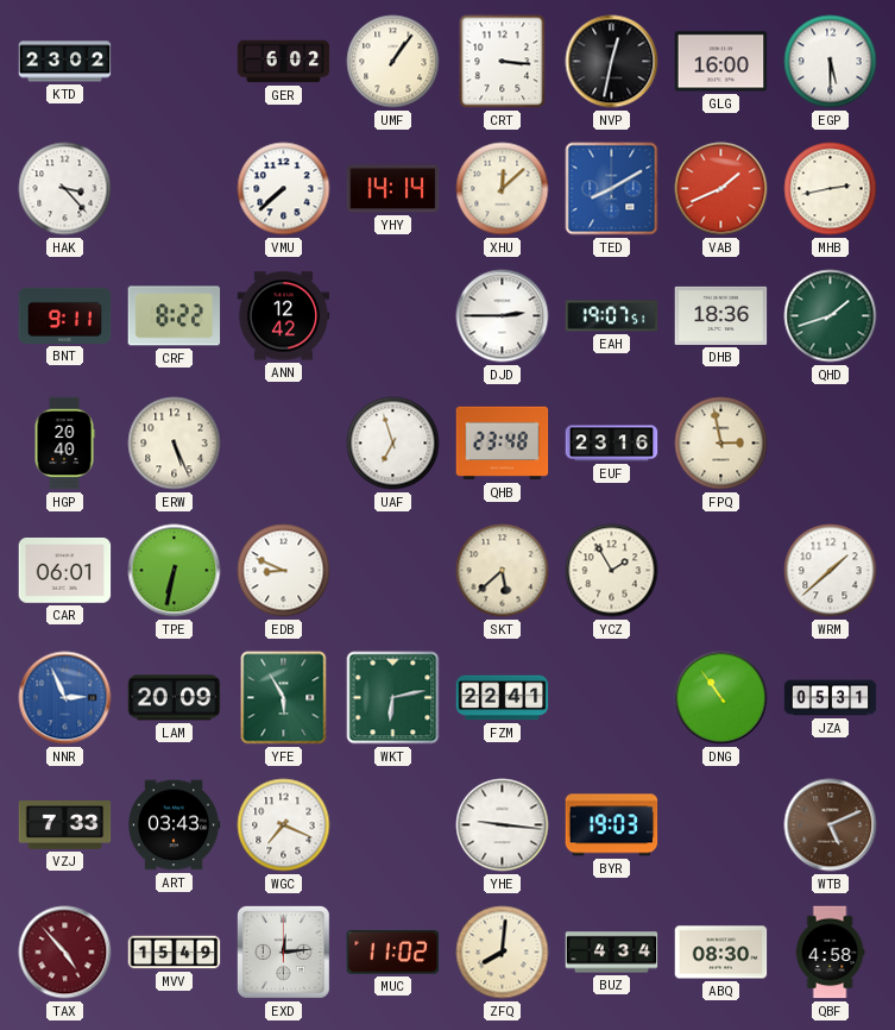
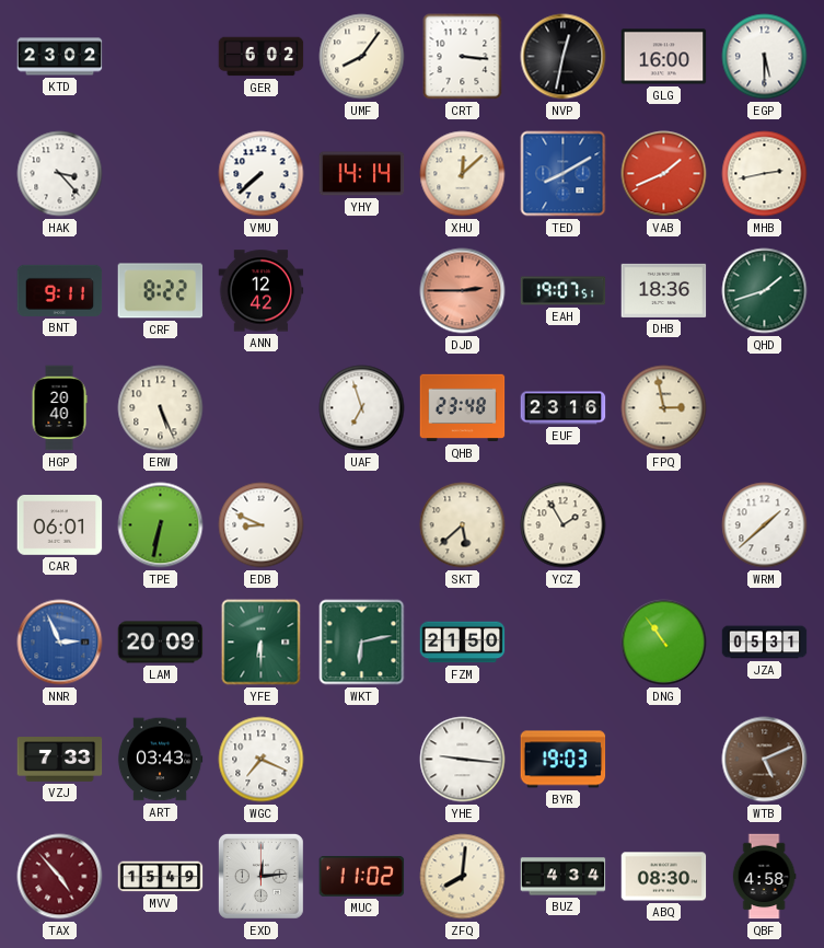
UMF: 1:06 -> 8:06
DJD dial: white -> salmon
YFE: 5:55 -> 6:30
FZM: 22:41 -> 21:50
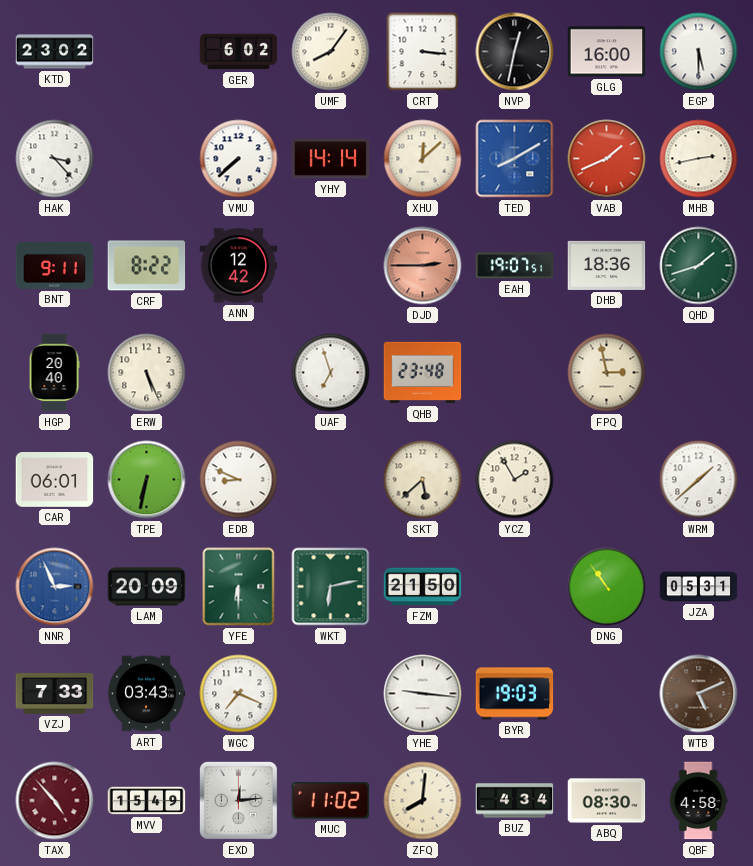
EUF: 23:16 -> none
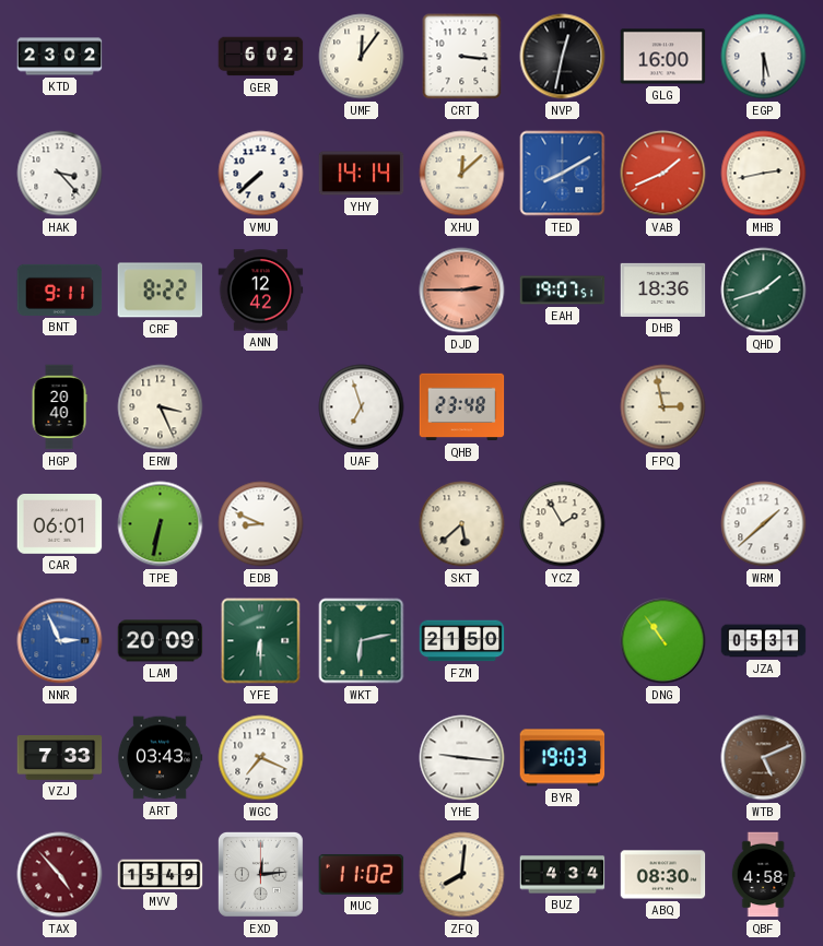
UMF: 8:06 -> 12:06
ERW: 5:26 -> 3:26
